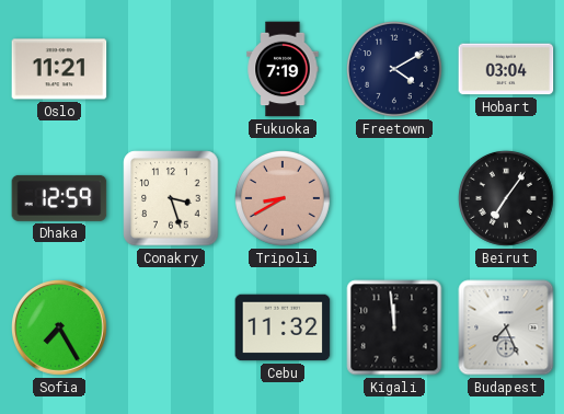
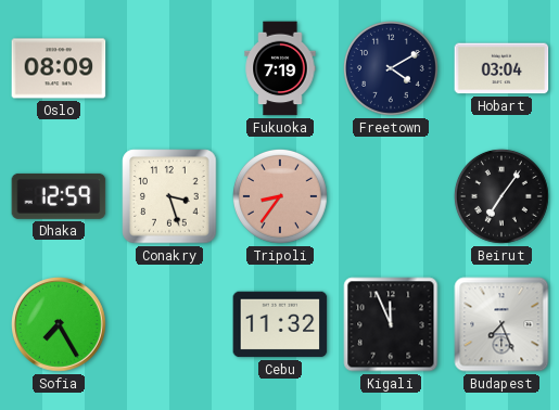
Oslo: 11:21 -> 08:09
Tripoli: 8:40 -> 8:36
Kigali: 11:59 -> 11:56
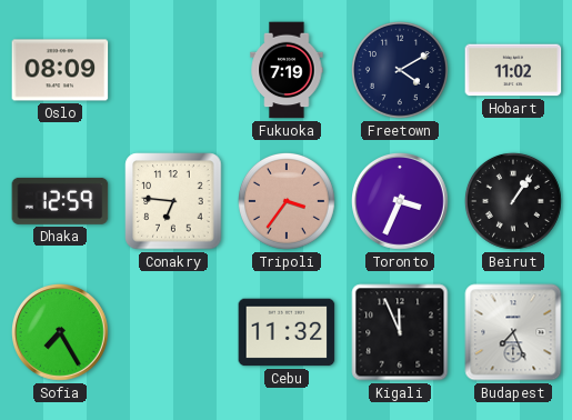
Hobart: 03:04 -> 11:02
Conakry: 3:27 -> 6:46
Tripoli: 8:36 -> 3:36
Toronto: none -> 3:34
Beirut: 7:06 -> 1:06
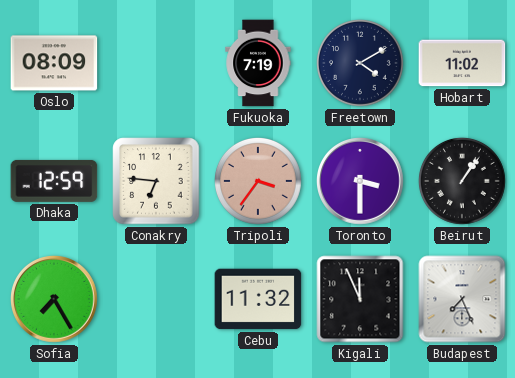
Toronto: 3:34 -> 3:30
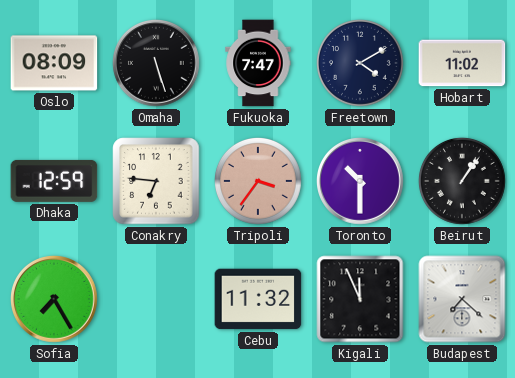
Omaha: none -> 5:27
Fukuoka: 7:19 -> 7:47
Toronto: 3:30 -> 10:30
Budapest: 7:26 -> 7:22
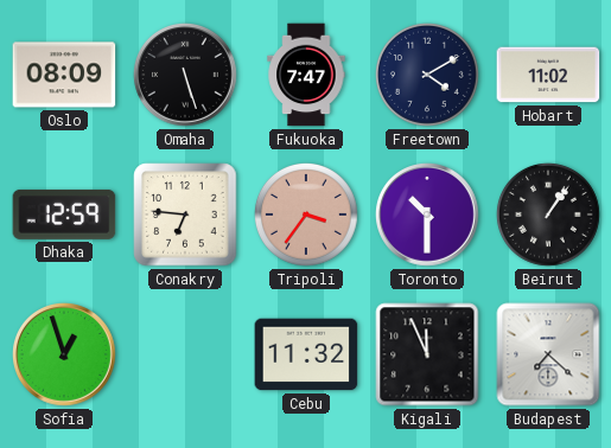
Sofia: 7:25 -> 12:57
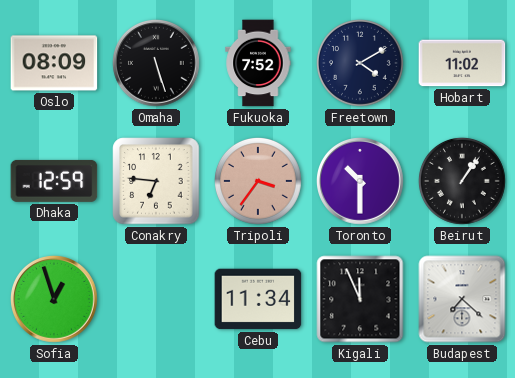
Fukuoka: 7:47 -> 7:52
Cebu: 11:32 -> 11:34
